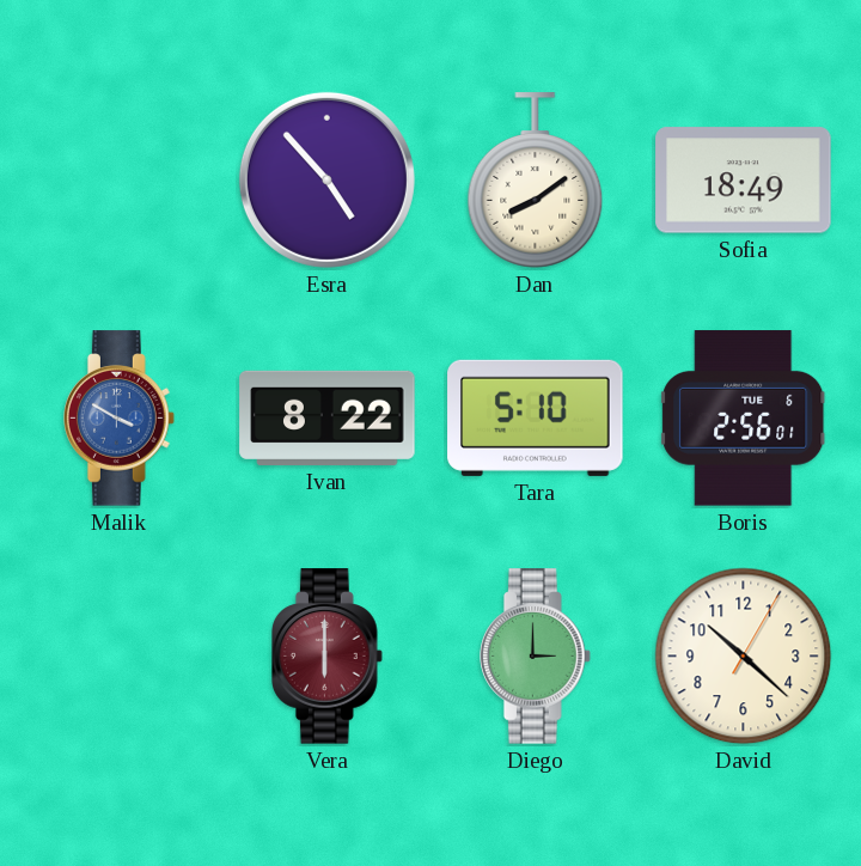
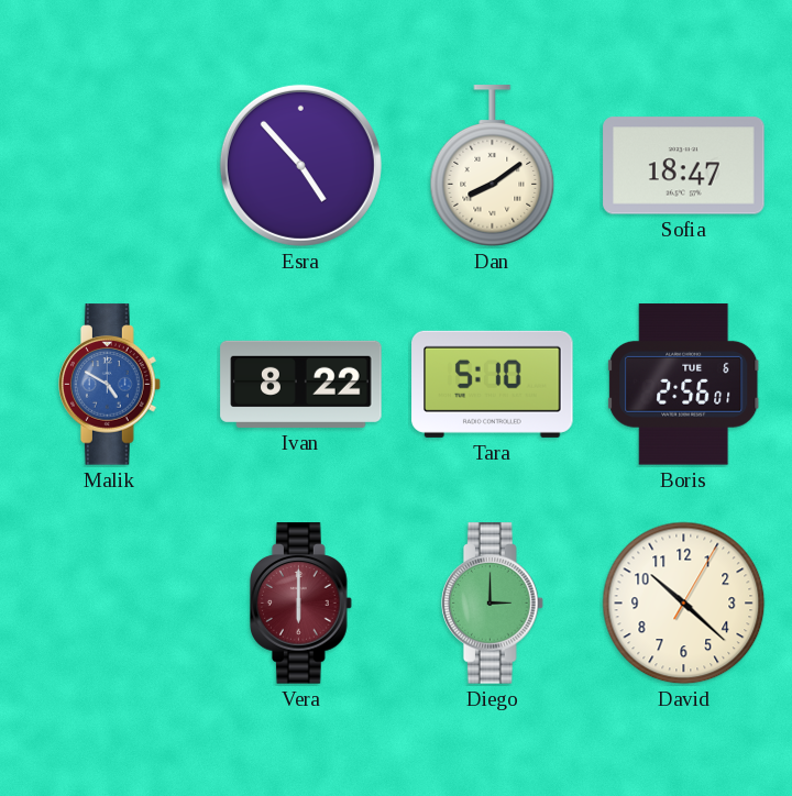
Sofia: 18:49 -> 18:47
Malik: 3:50 -> 4:50
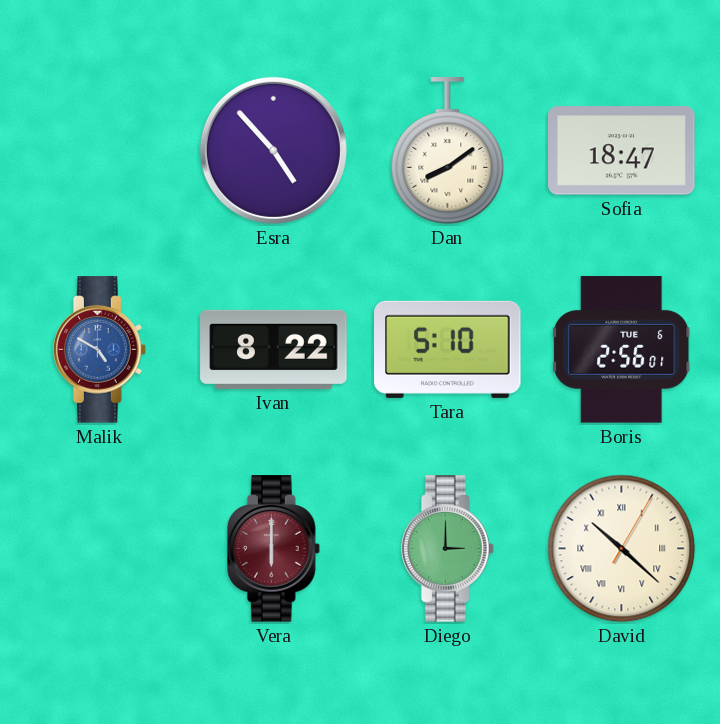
David numerals: Arabic -> Roman
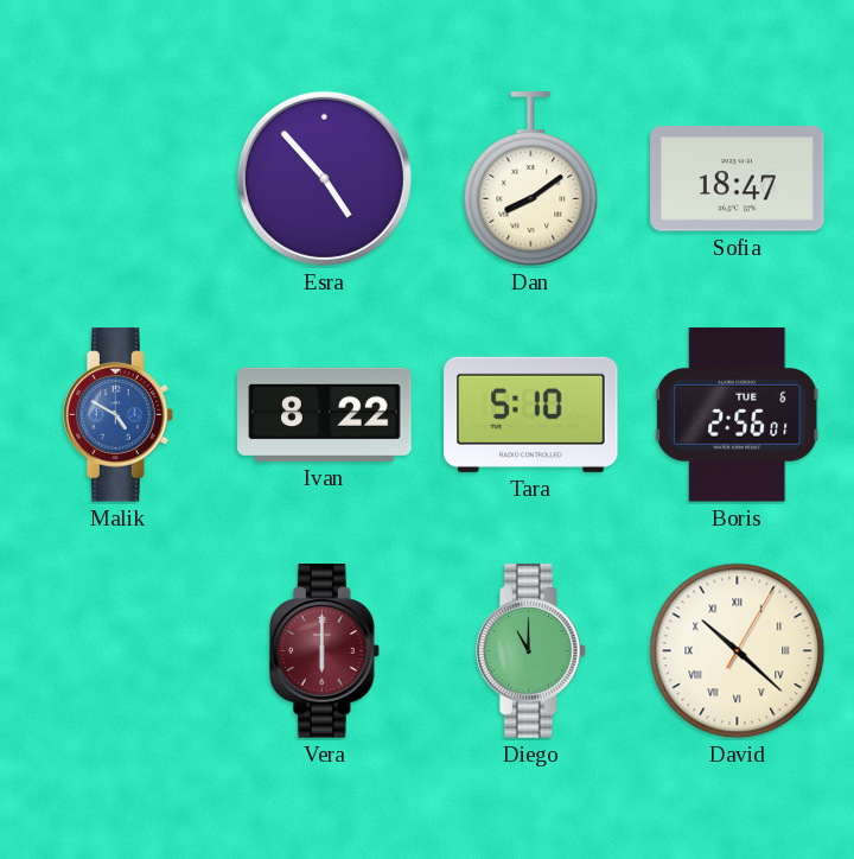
Diego: 3:00 -> 11:00
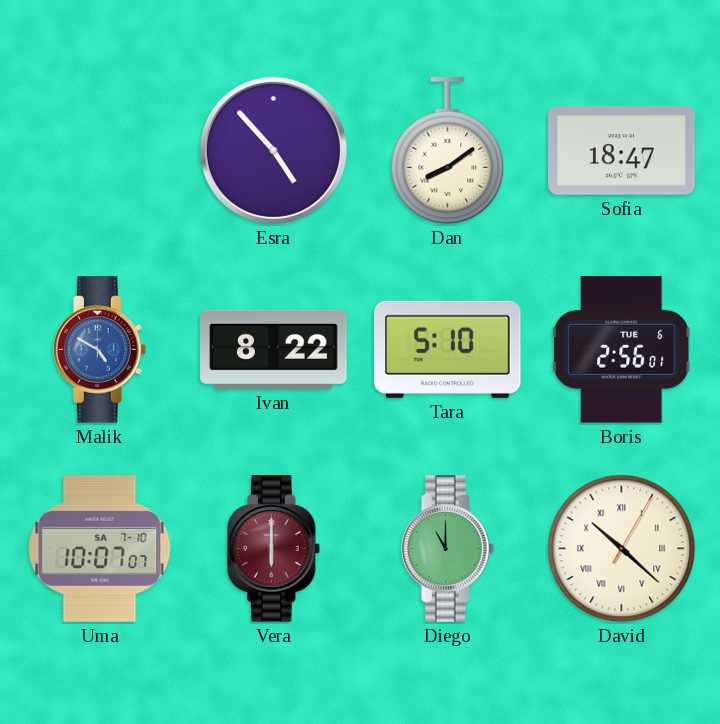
Uma: none -> 10:07
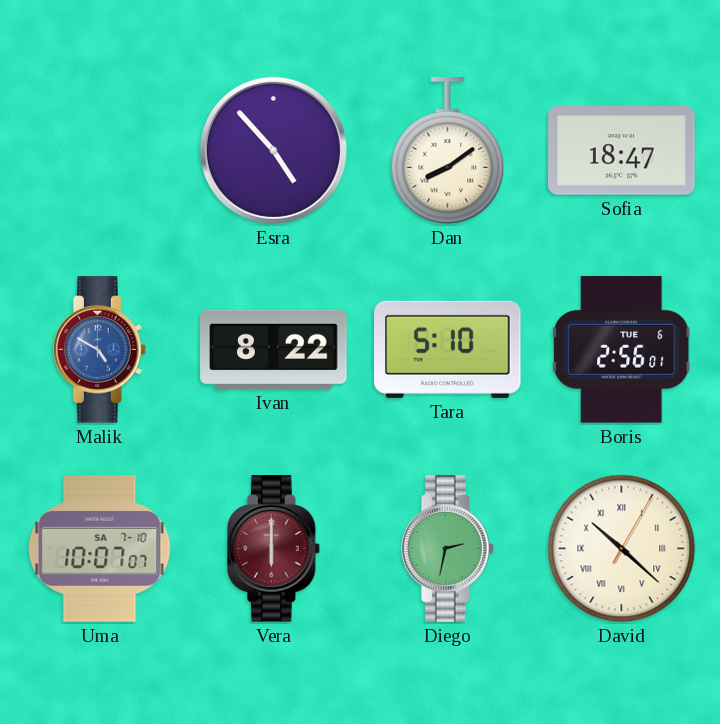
Diego: 11:00 -> 2:32
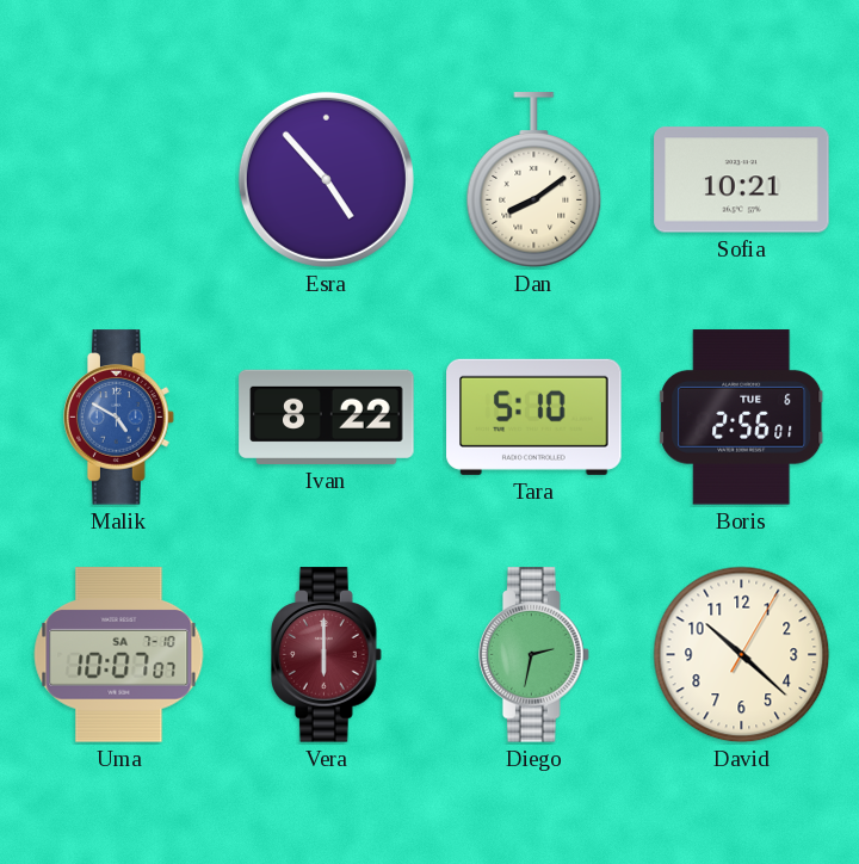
Sofia: 18:47 -> 10:21
David numerals: Roman -> Arabic
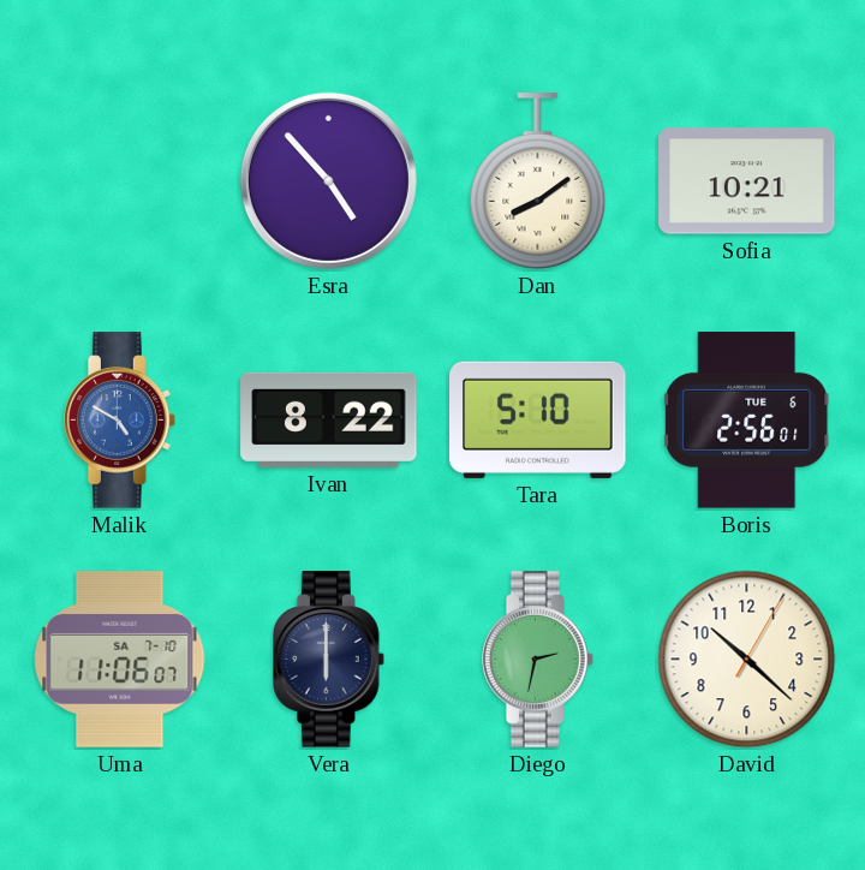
Uma: 10:07 -> 11:06
Vera dial: burgundy -> navy
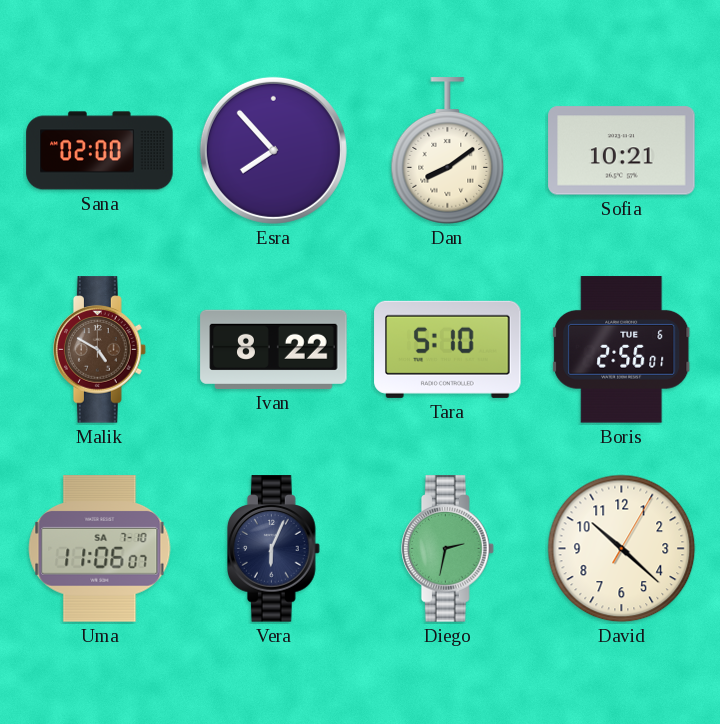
Sana: none -> 02:00
Esra: 4:53 -> 7:53
Malik dial: blue -> brown
Vera: 6:00 -> 6:04
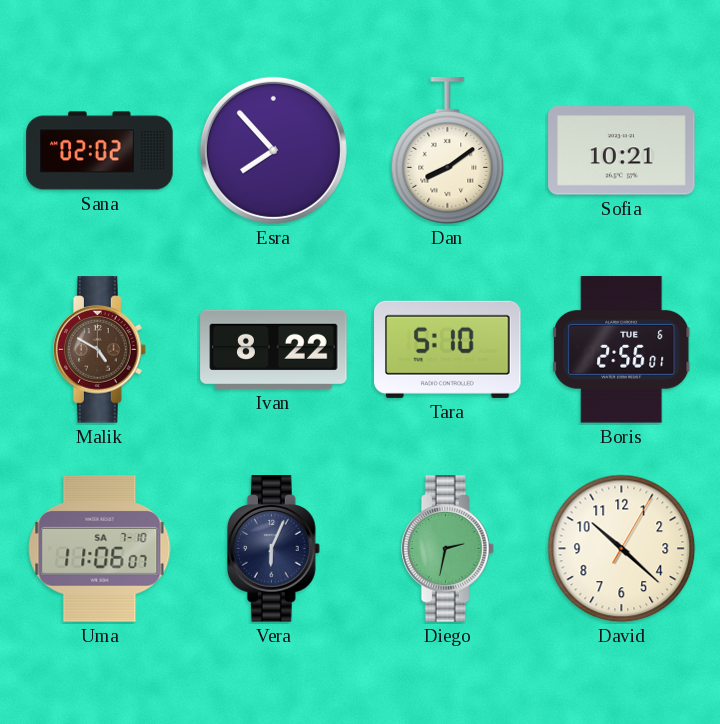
Sana: 02:00 -> 02:02
